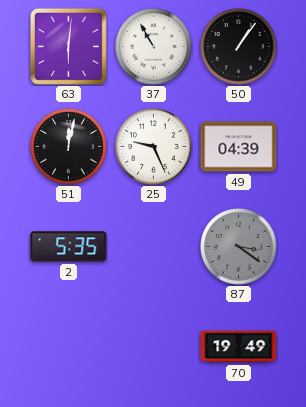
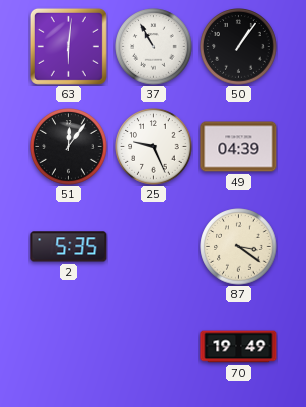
51: 12:02 -> 12:06
87 dial: grey -> cream
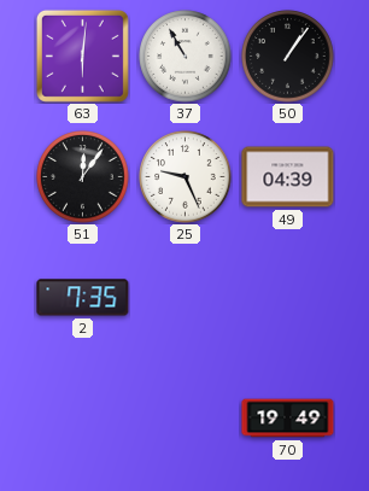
2: 5:35 -> 7:35
87: 3:21 -> none
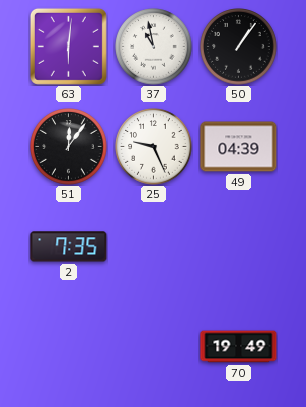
37: 10:55 -> 10:58
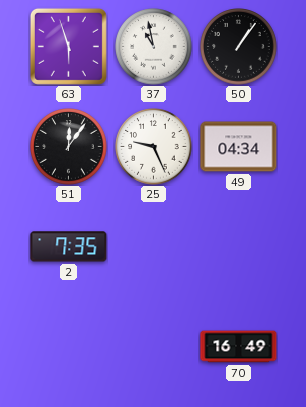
63: 6:01 -> 5:57
49: 04:39 -> 04:34
70: 19:49 -> 16:49
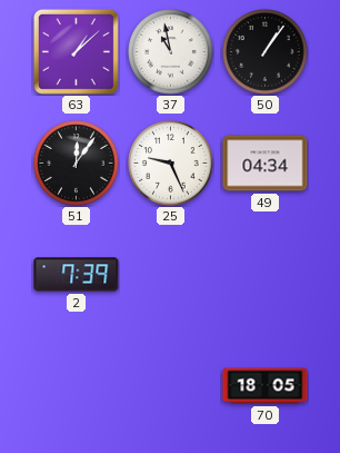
63: 5:57 -> 1:08
2: 7:35 -> 7:39
70: 16:49 -> 18:05
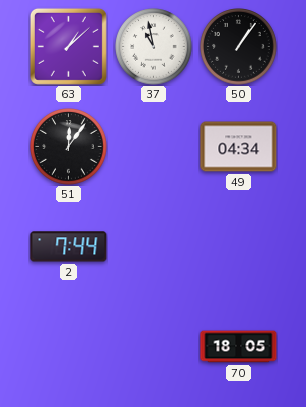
25: 9:26 -> none
2: 7:39 -> 7:44
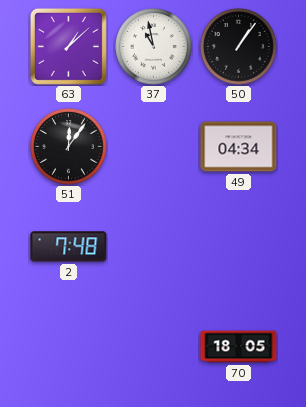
2: 7:44 -> 7:48
